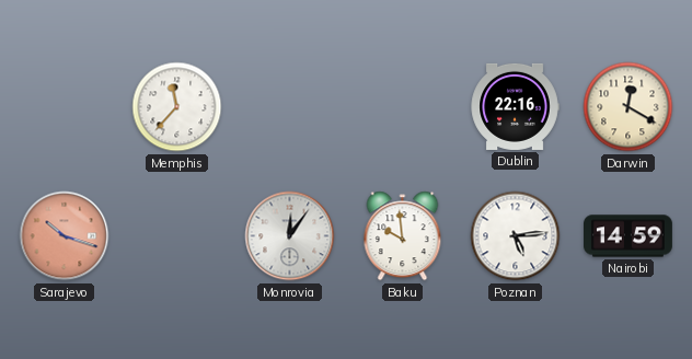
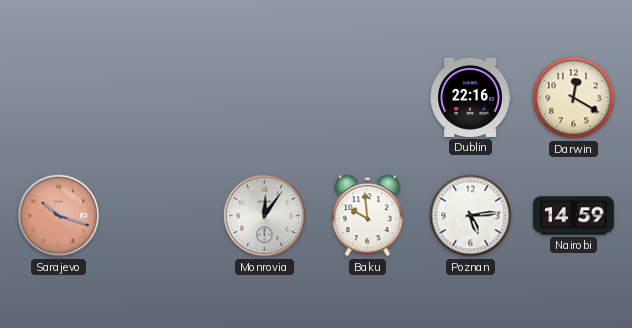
Memphis: 11:37 -> none
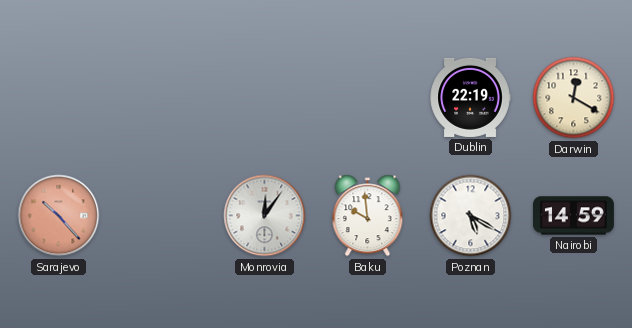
Dublin: 22:16 -> 22:19
Sarajevo: 10:18 -> 10:23
Poznan: 5:14 -> 5:20
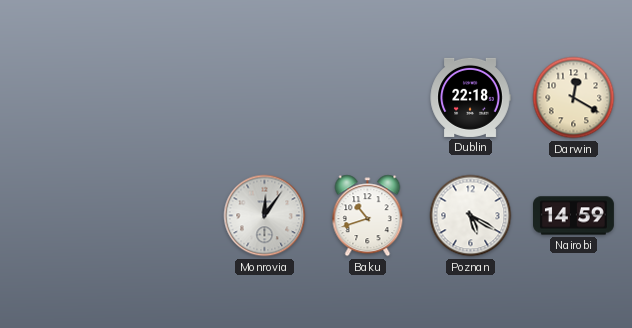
Dublin: 22:19 -> 22:18
Sarajevo: 10:23 -> none
Baku: 9:59 -> 10:42
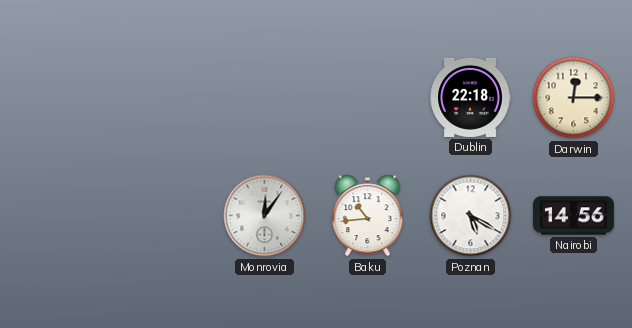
Darwin: 12:20 -> 12:15
Baku: 10:42 -> 10:44
Nairobi: 14:59 -> 14:56
